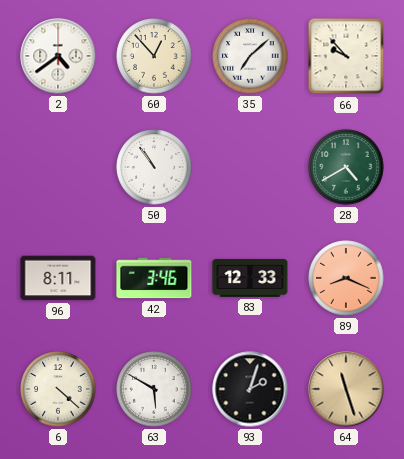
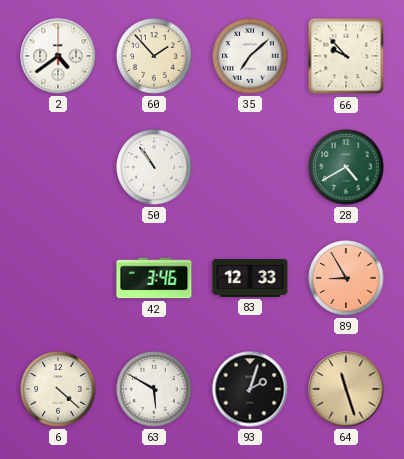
60: 12:53 -> 1:53
96: 8:11 -> none
89: 8:19 -> 8:55
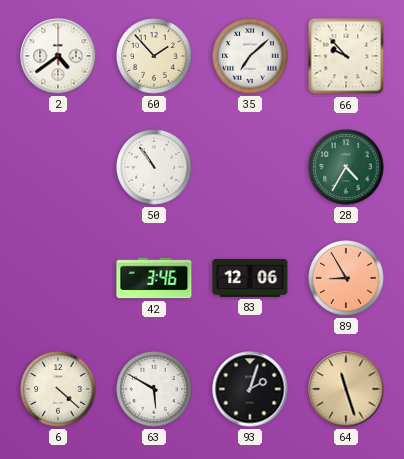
28: 4:40 -> 4:35
83: 12:33 -> 12:06
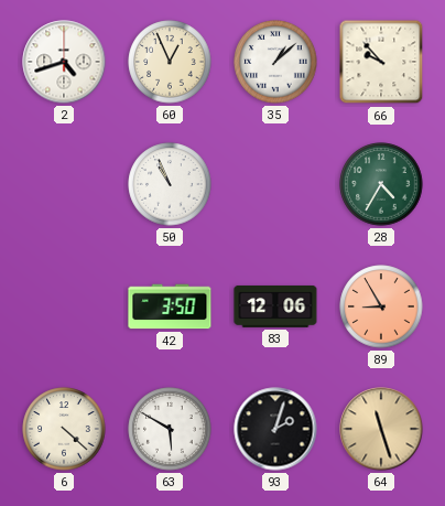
2: 4:39 -> 4:42
60: 1:53 -> 12:56
35: 7:08 -> 1:08
50: 10:54 -> 10:56
42: 3:46 -> 3:50
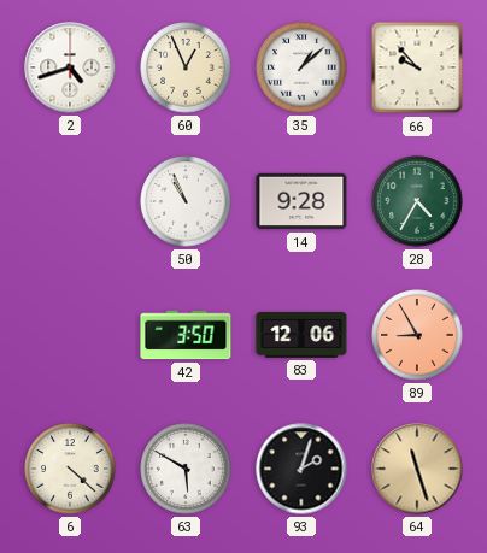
14: none -> 9:28
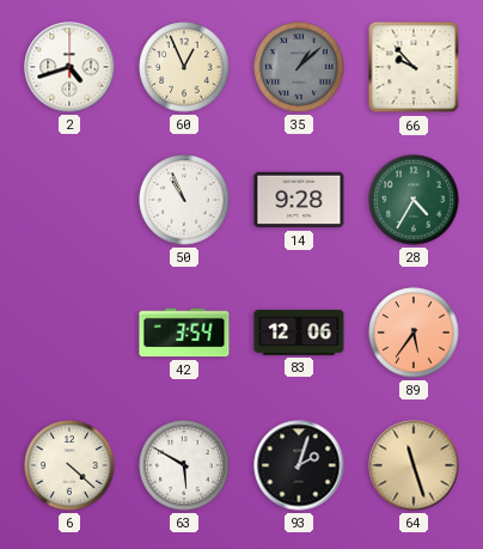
35 dial: white -> grey
42: 3:50 -> 3:54
89: 8:55 -> 5:36
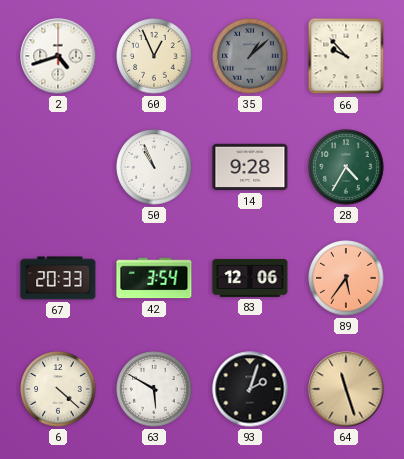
67: none -> 20:33
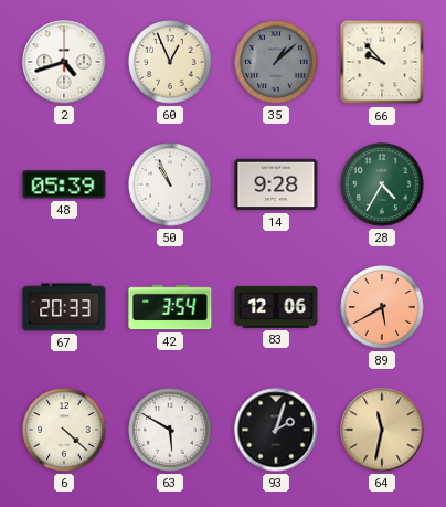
48: none -> 05:39
89: 5:36 -> 5:40
64: 11:27 -> 11:32
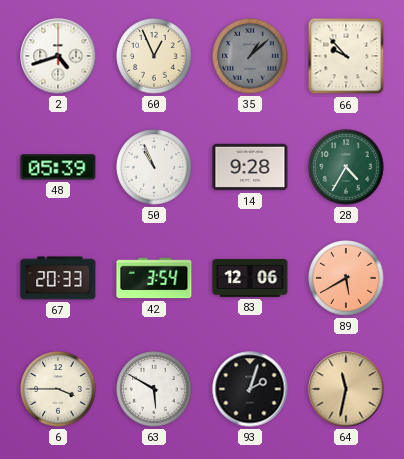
6: 4:22 -> 3:45
